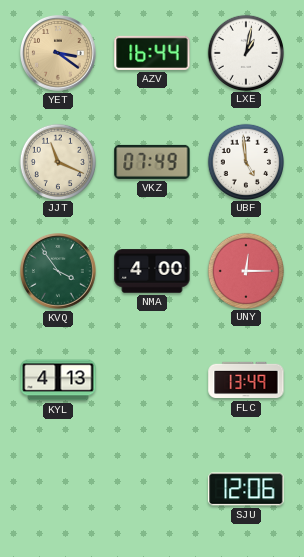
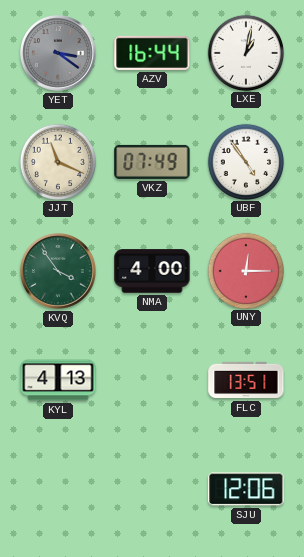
YET dial: champagne -> grey
UBF: 4:59 -> 4:54
FLC: 13:49 -> 13:51
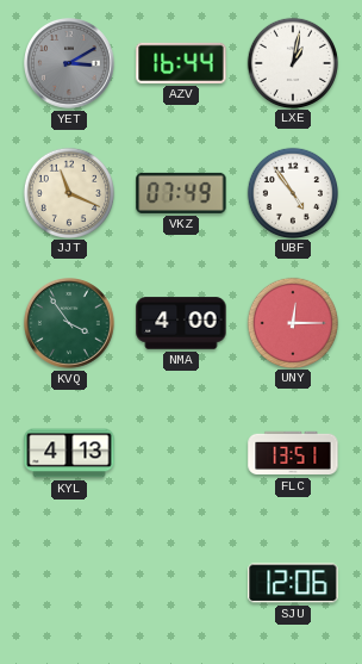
YET: 3:21 -> 3:10
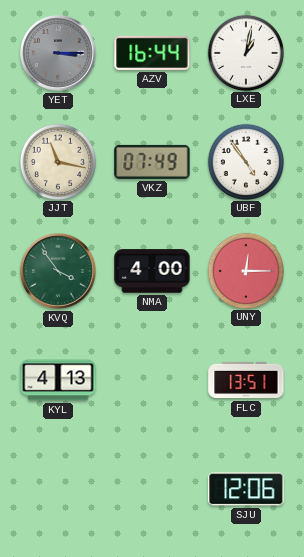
YET: 3:10 -> 3:15
JJT: 11:19 -> 11:17
